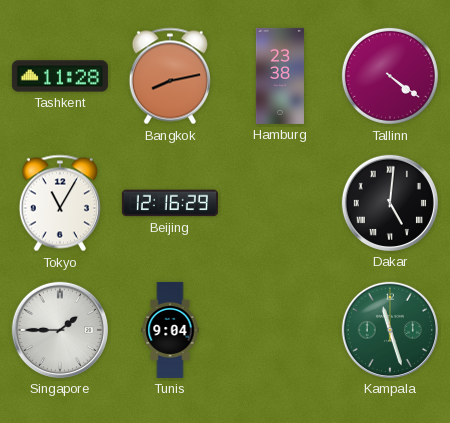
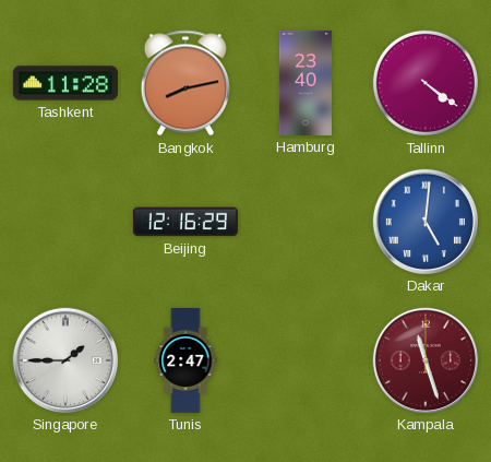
Hamburg: 23:38 -> 23:40
Tokyo: 11:05 -> none
Dakar dial: black -> blue
Tunis: 9:04 -> 2:47
Kampala dial: green -> burgundy
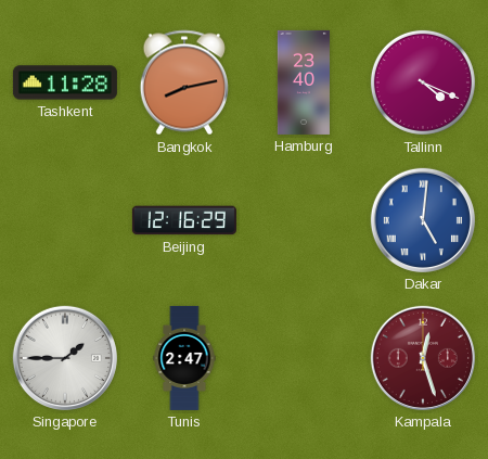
Tallinn: 4:21 -> 4:19
Kampala: 11:27 -> 12:27
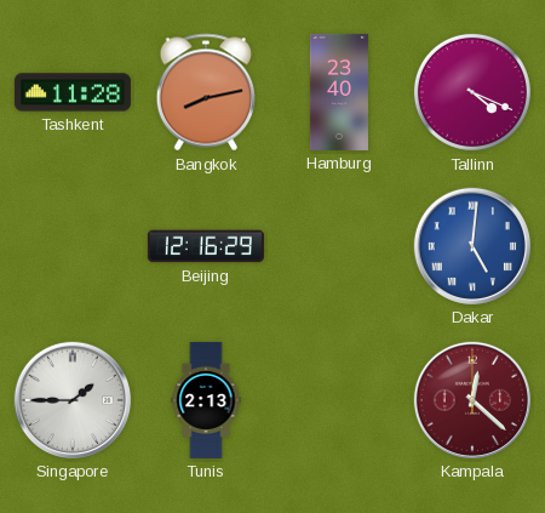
Tunis: 2:47 -> 2:13
Kampala: 12:27 -> 12:22
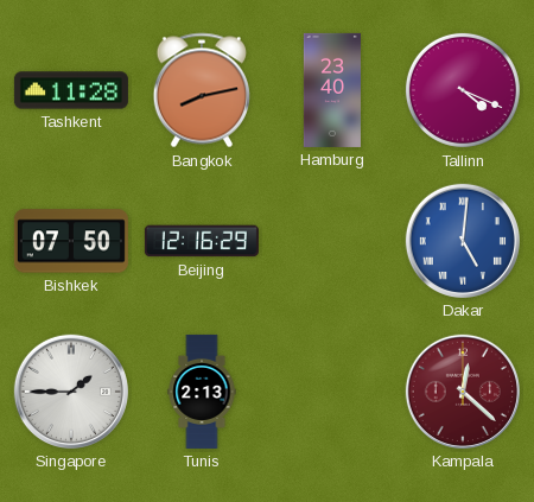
Bishkek: none -> 07:50
